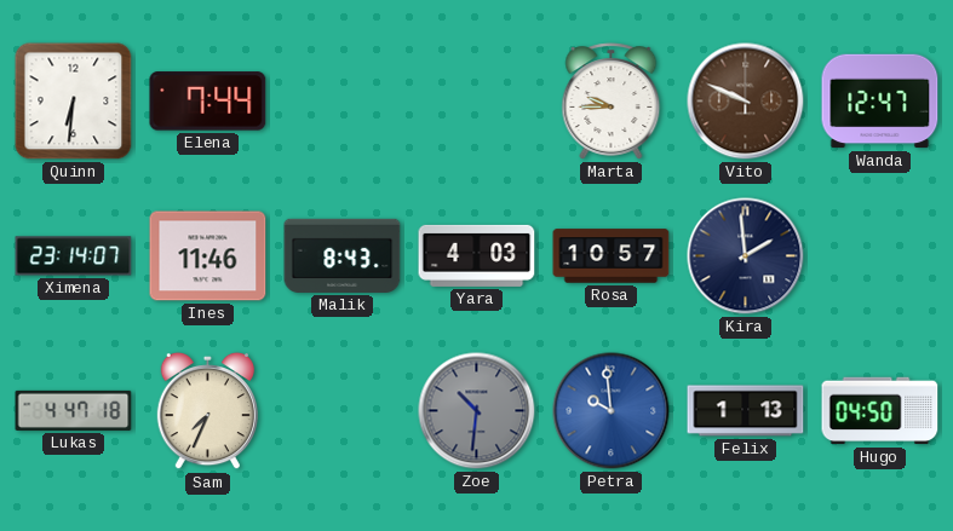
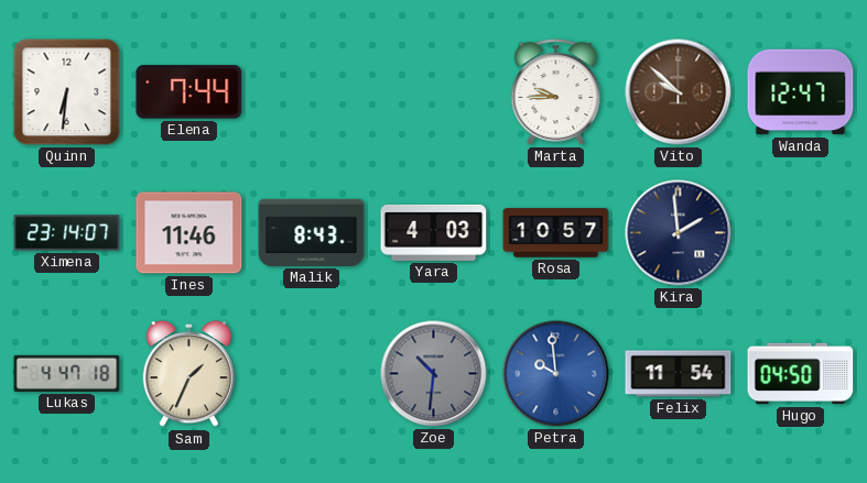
Vito: 9:49 -> 9:52
Sam: 7:34 -> 1:34
Felix: 1:13 -> 11:54
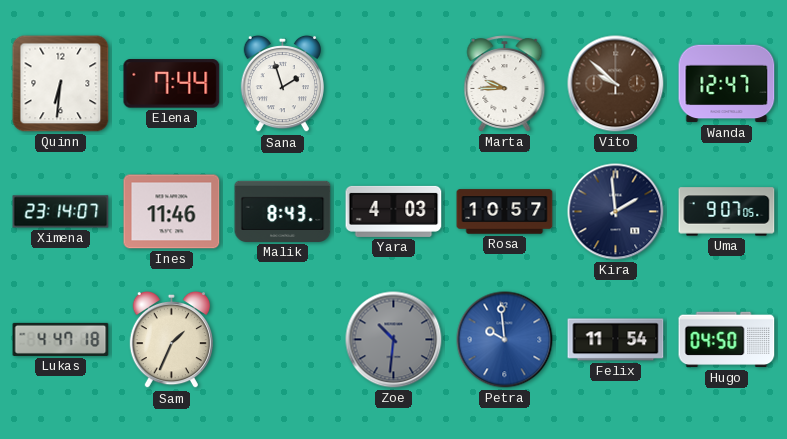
Sana: none -> 1:57
Uma: none -> 9:07
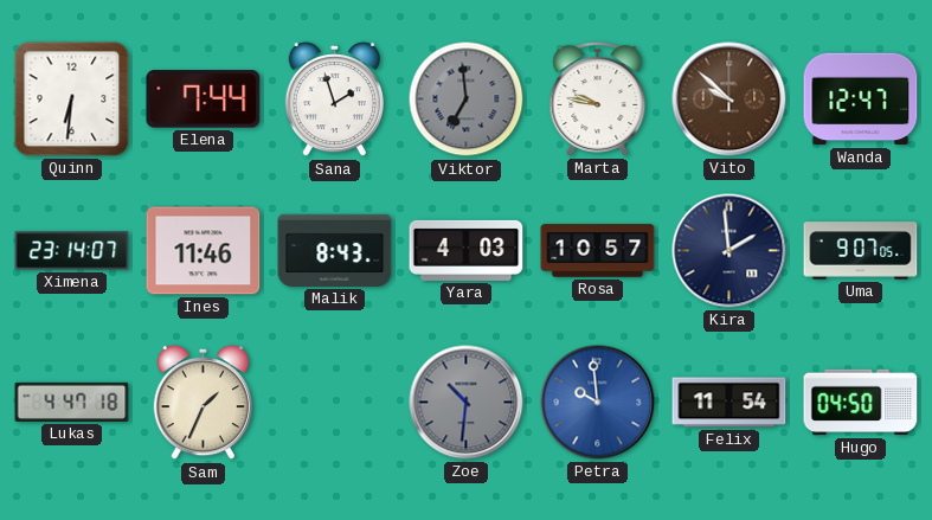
Viktor: none -> 6:59
Marta: 9:45 -> 9:47
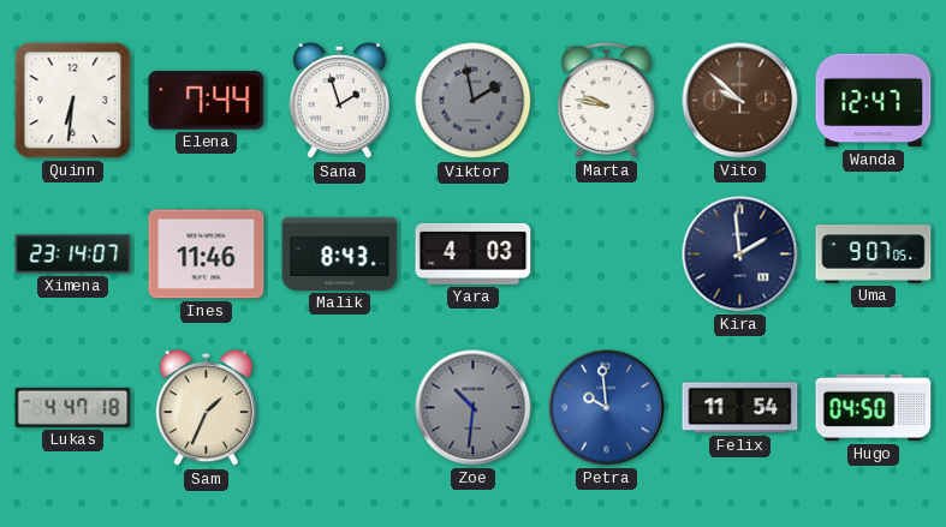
Viktor: 6:59 -> 1:58
Rosa: 10:57 -> none
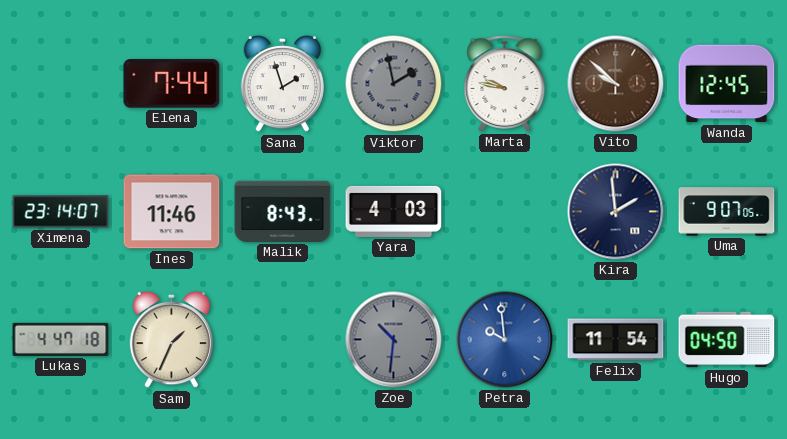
Quinn: 6:31 -> none
Wanda: 12:47 -> 12:45
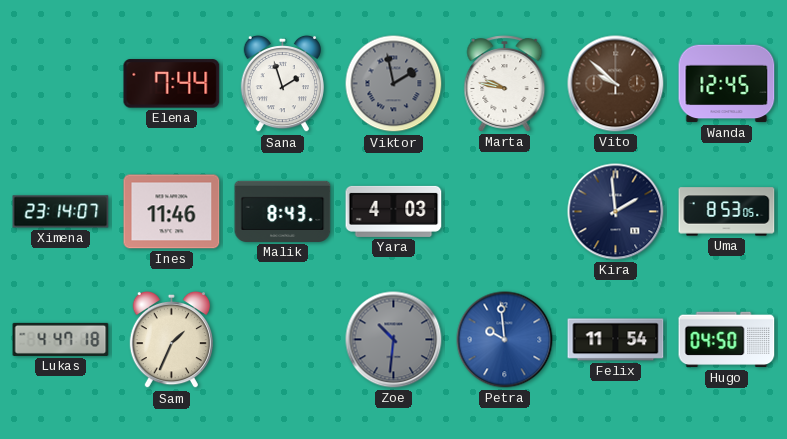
Uma: 9:07 -> 8:53
